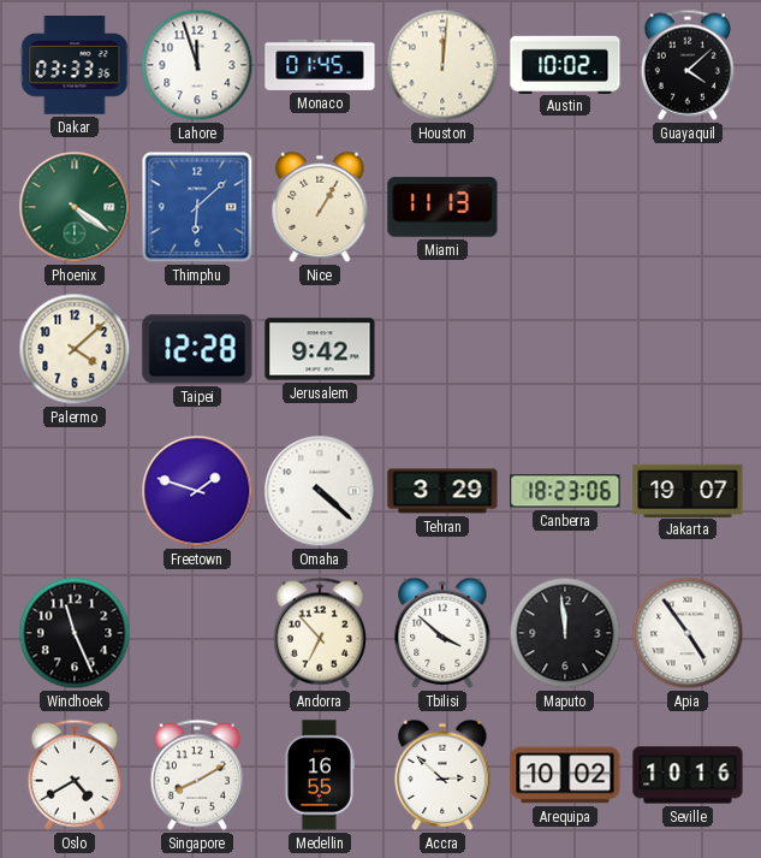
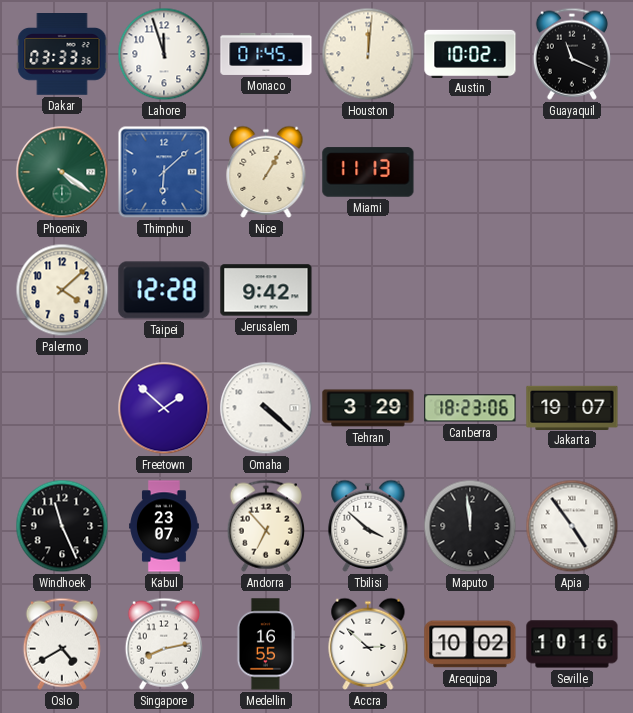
Guayaquil: 4:08 -> 11:19
Freetown: 1:48 -> 1:52
Kabul: none -> 23:07
Singapore: 8:10 -> 8:13
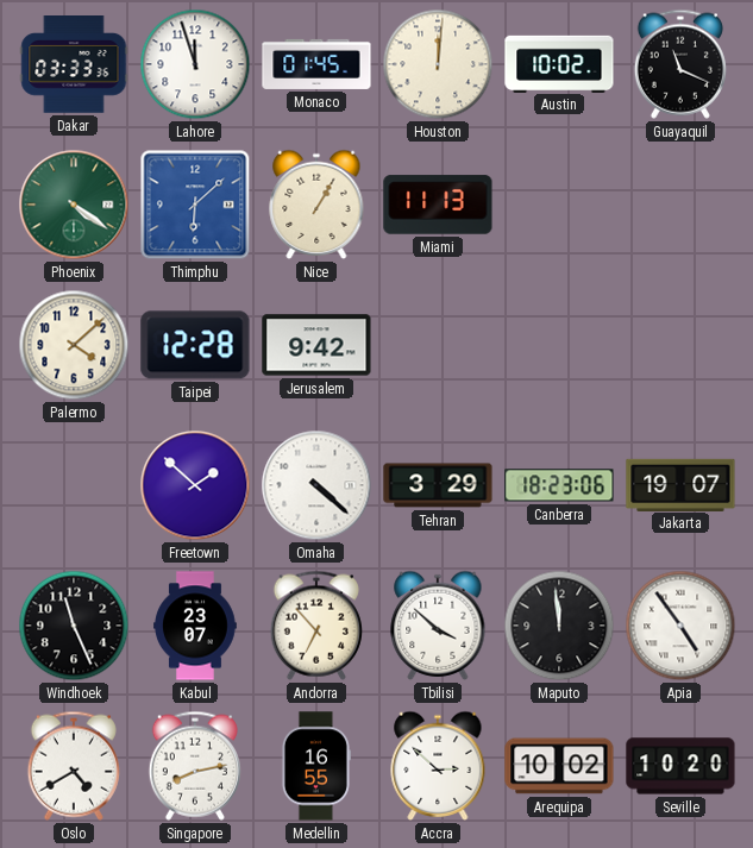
Seville: 10:16 -> 10:20
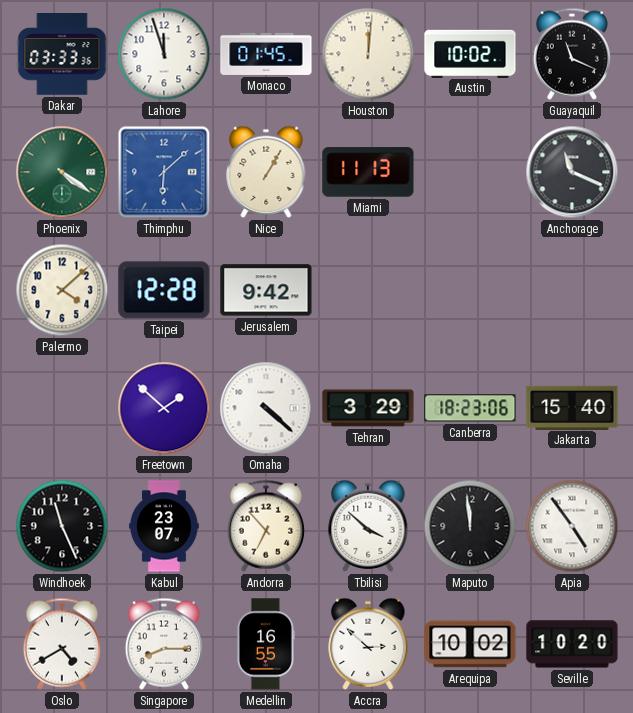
Anchorage: none -> 11:19
Jakarta: 19:07 -> 15:40
Singapore: 8:13 -> 8:15
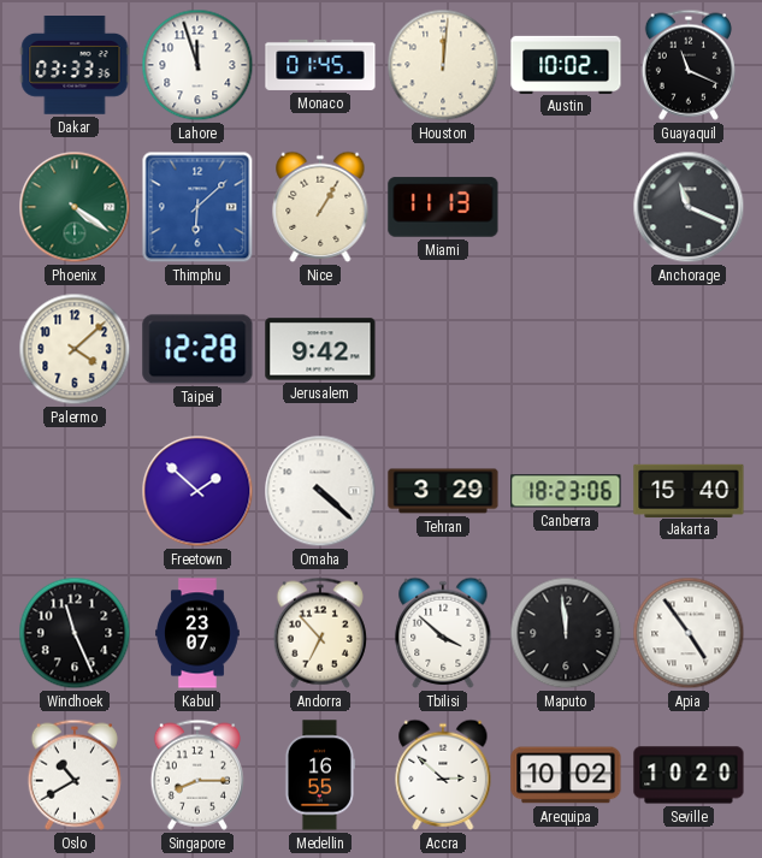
Oslo: 4:40 -> 10:40
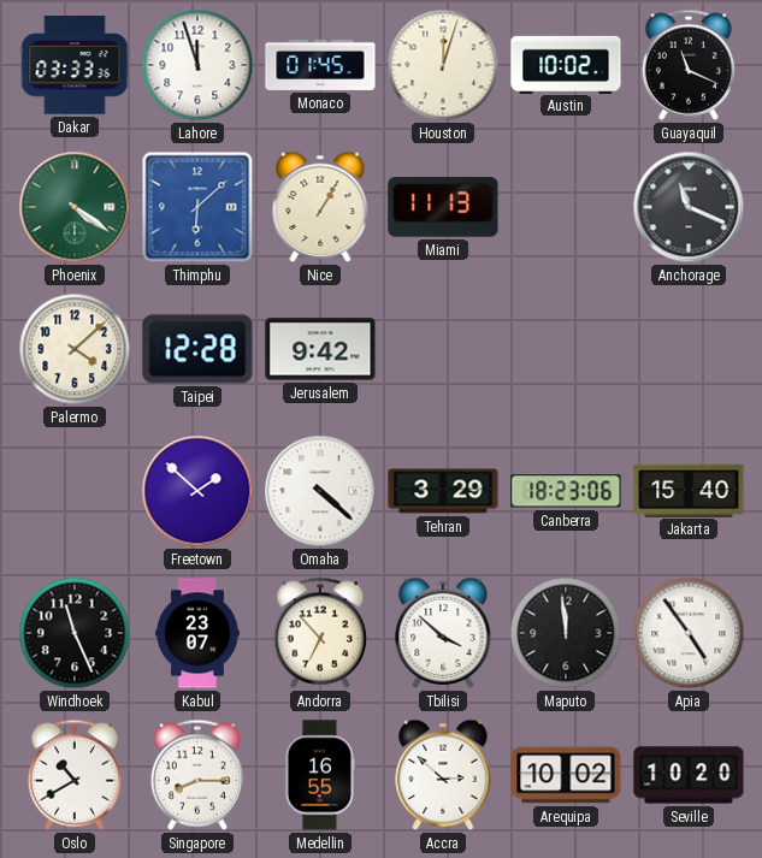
Houston: 12:01 -> 12:03
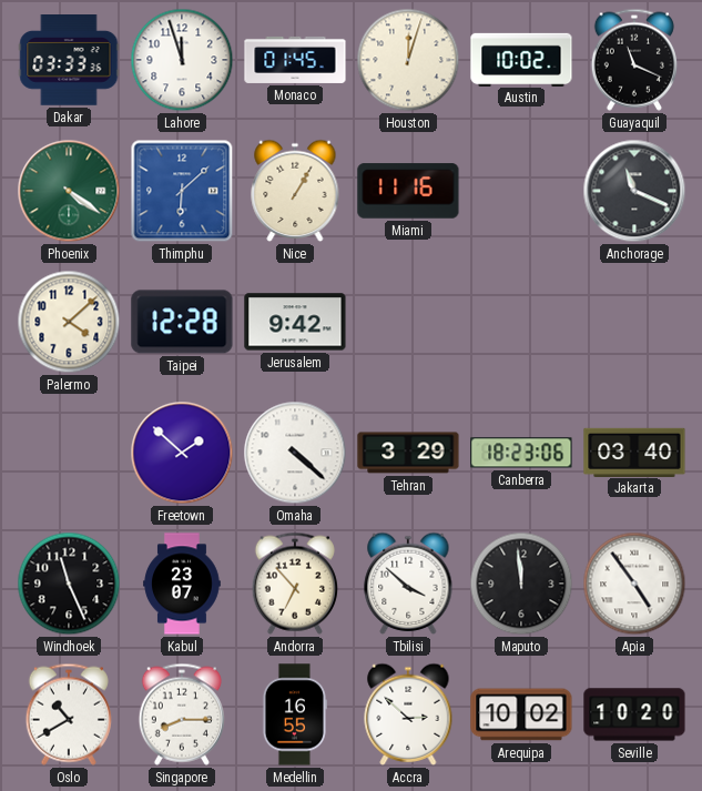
Miami: 11:13 -> 11:16
Jakarta: 15:40 -> 03:40
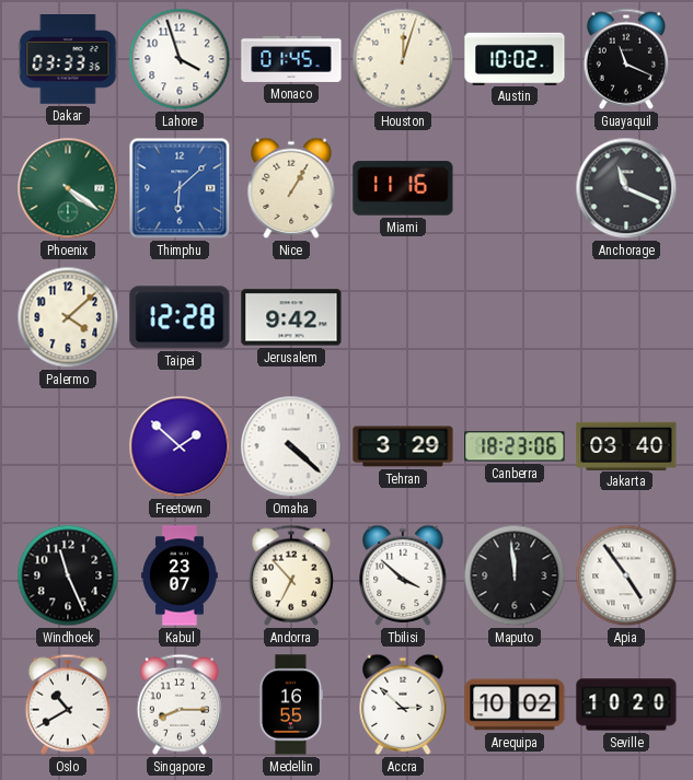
Lahore: 11:57 -> 3:57
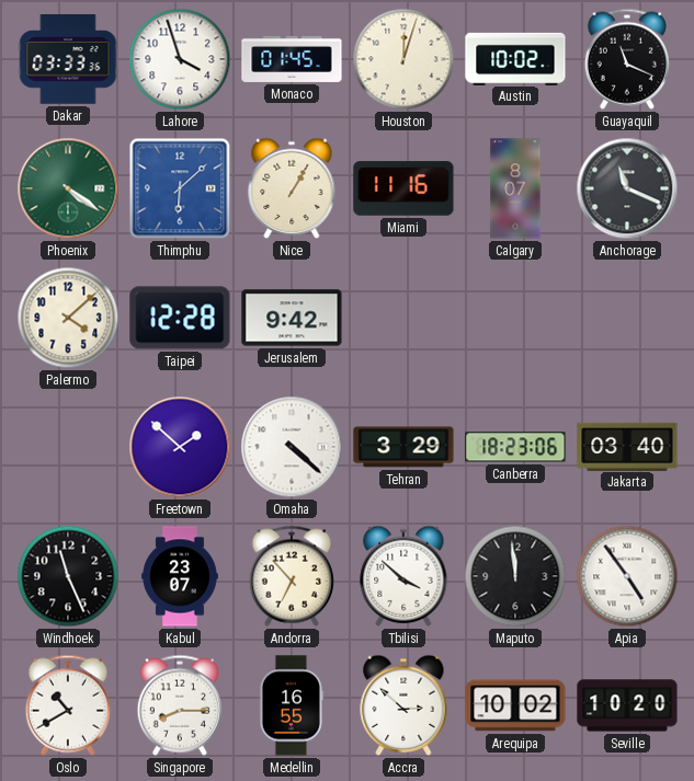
Calgary: none -> 8:07
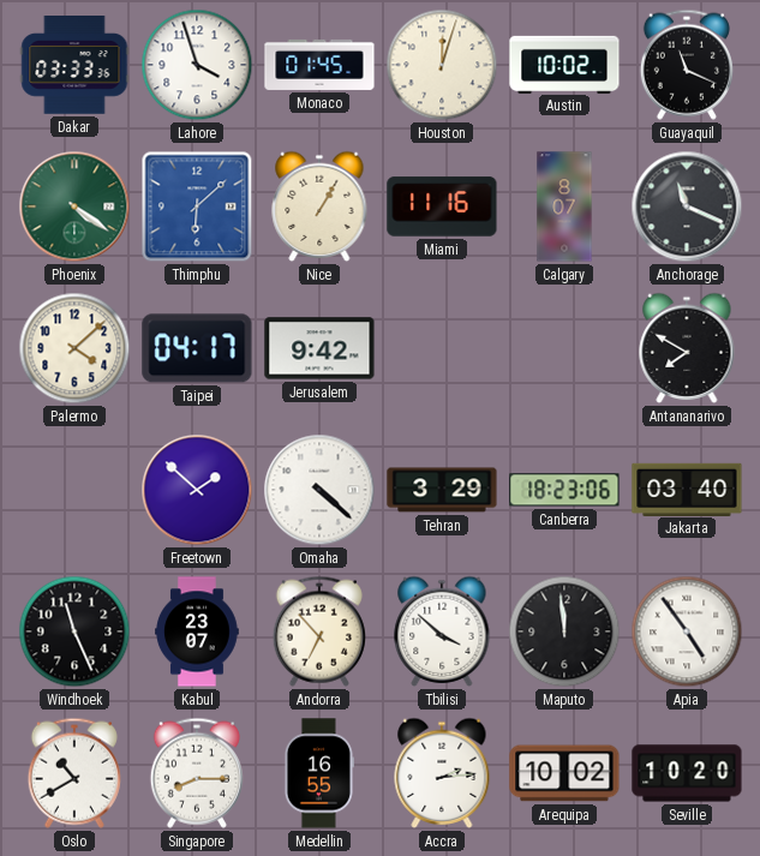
Taipei: 12:28 -> 04:17
Antananarivo: none -> 7:50
Accra: 2:52 -> 2:14
